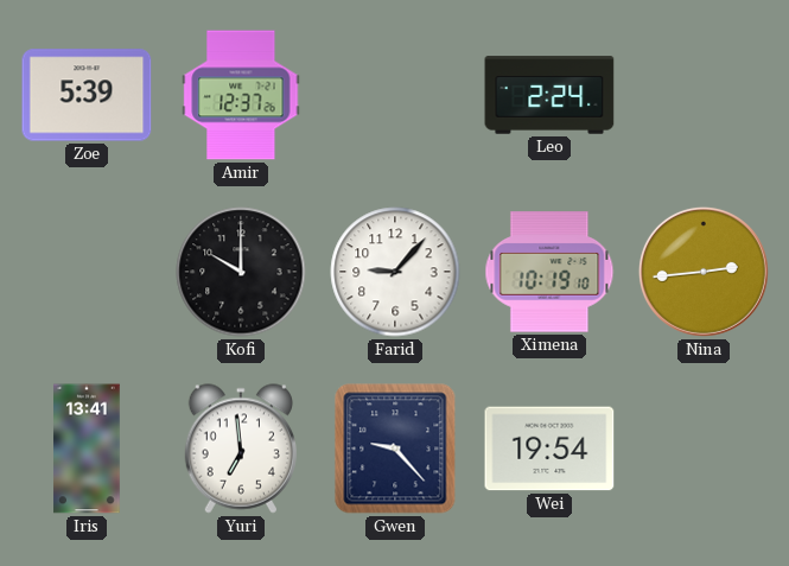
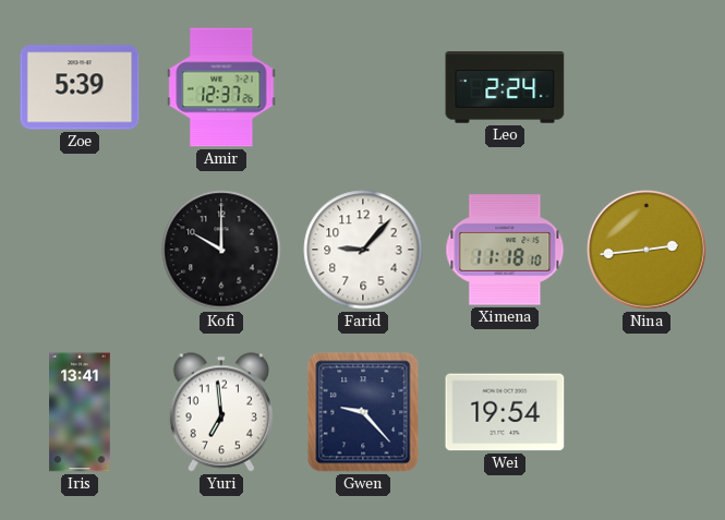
Ximena: 10:19 -> 11:18
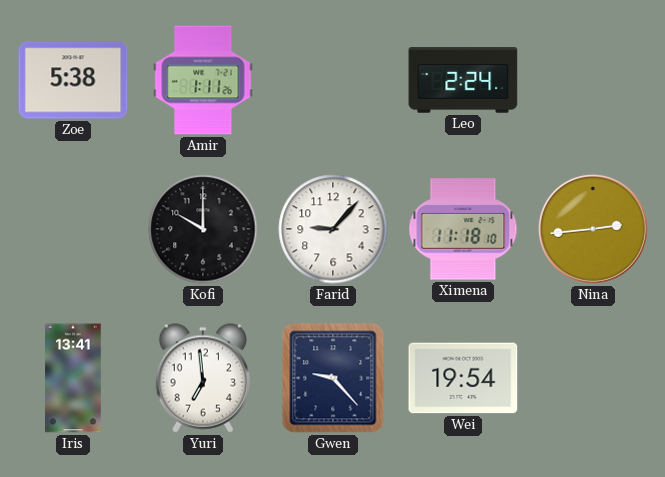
Zoe: 5:39 -> 5:38
Amir: 12:37 -> 1:11
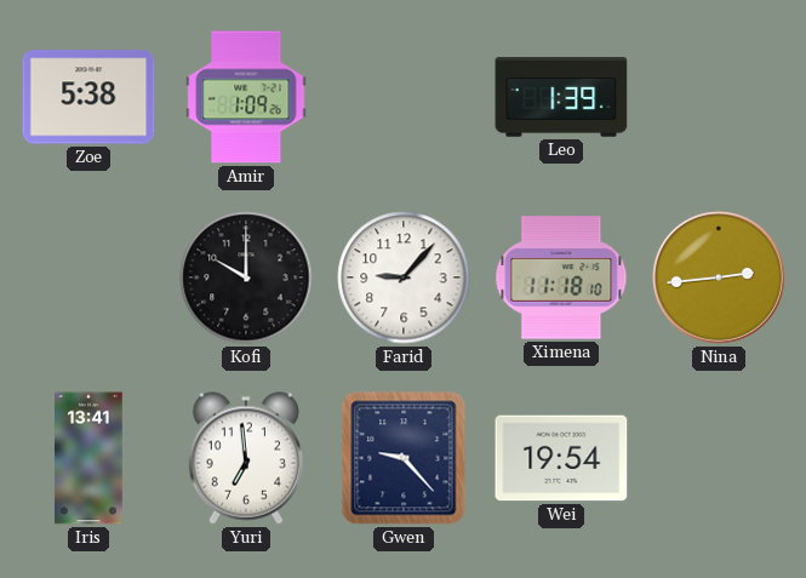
Amir: 1:11 -> 1:09
Leo: 2:24 -> 1:39
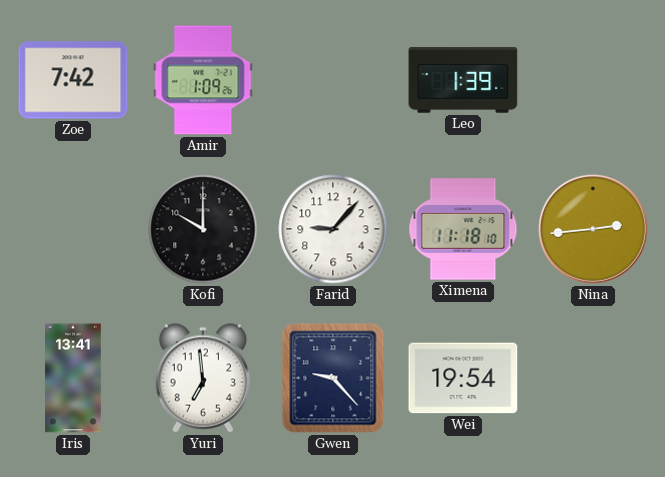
Zoe: 5:38 -> 7:42
